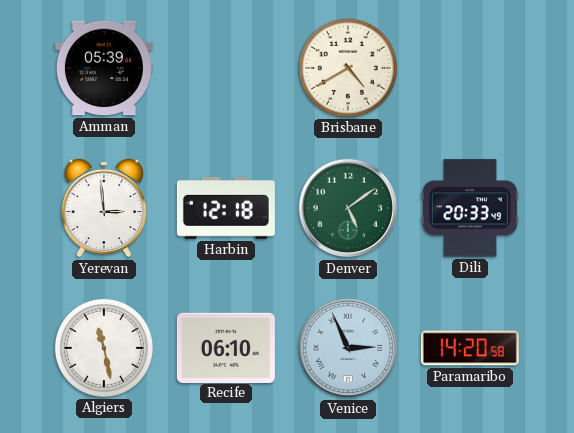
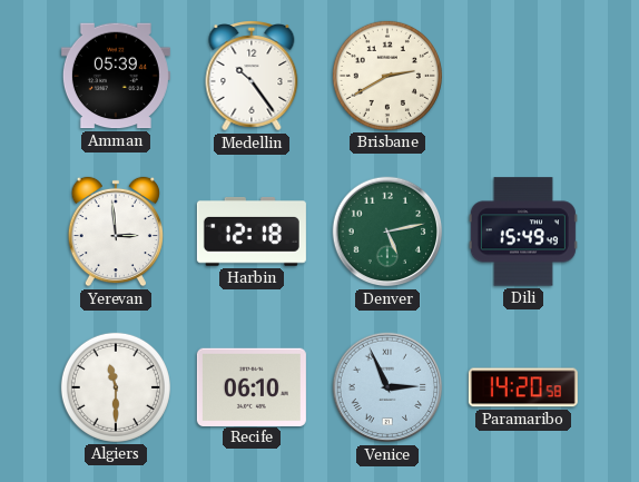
Medellin: none -> 10:24
Brisbane: 4:40 -> 2:40
Denver: 5:09 -> 5:13
Dili: 20:33 -> 15:49
Algiers: 11:28 -> 11:30
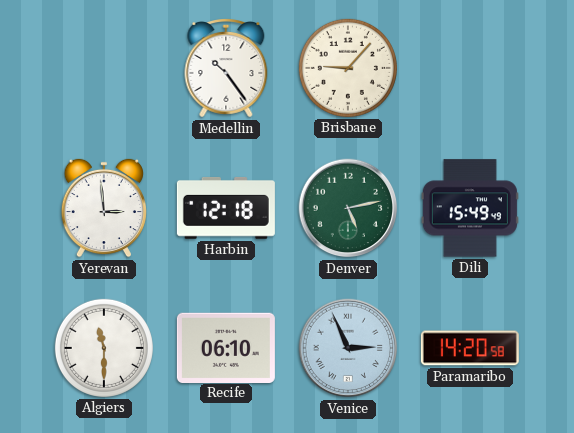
Amman: 05:39 -> none
Brisbane: 2:40 -> 9:07
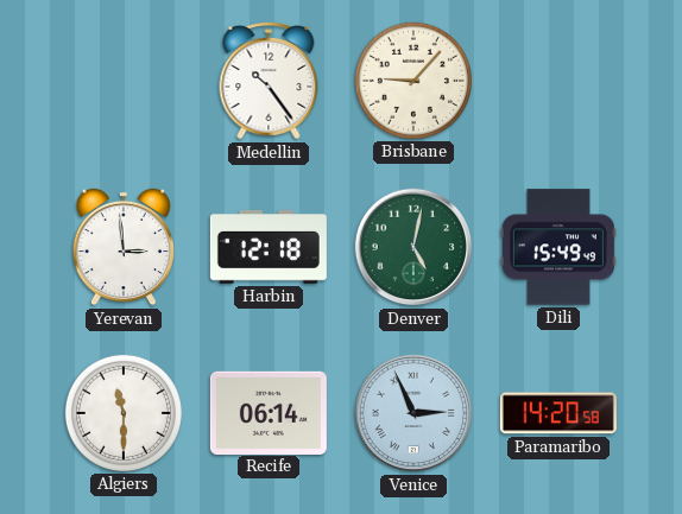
Denver: 5:13 -> 5:02
Recife: 06:10 -> 06:14
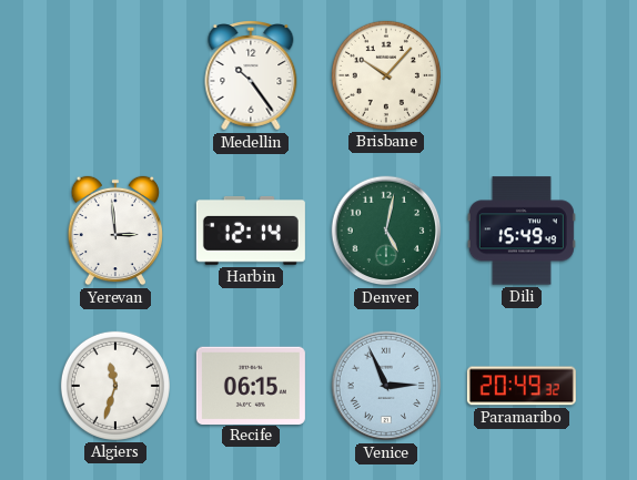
Brisbane: 9:07 -> 10:07
Harbin: 12:18 -> 12:14
Algiers: 11:30 -> 11:33
Recife: 06:14 -> 06:15
Paramaribo: 14:20 -> 20:49
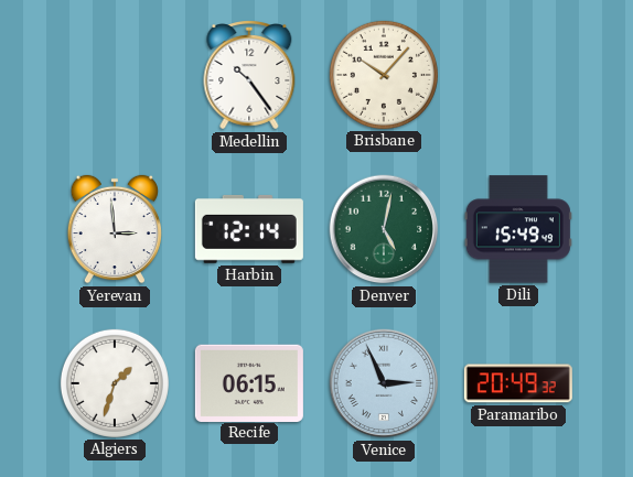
Algiers: 11:33 -> 1:33
